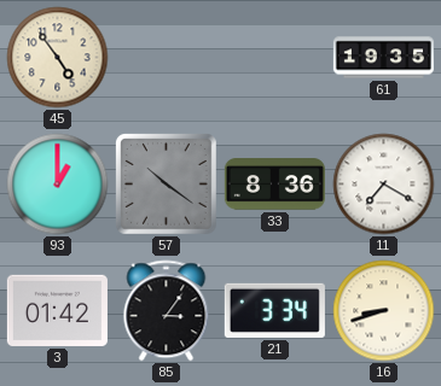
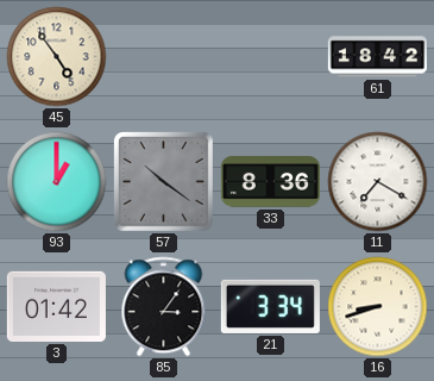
61: 19:35 -> 18:42
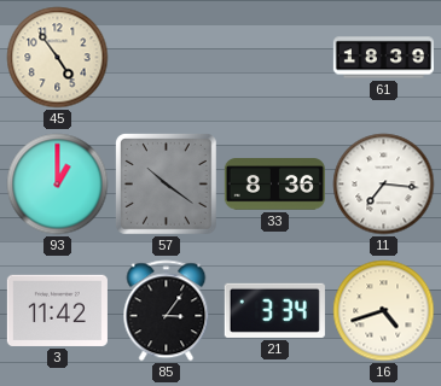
61: 18:42 -> 18:39
11: 7:20 -> 7:16
3: 01:42 -> 11:42
16: 8:42 -> 4:42
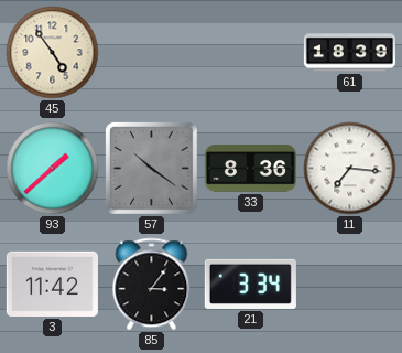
93: 1:00 -> 1:38
16: 4:42 -> none
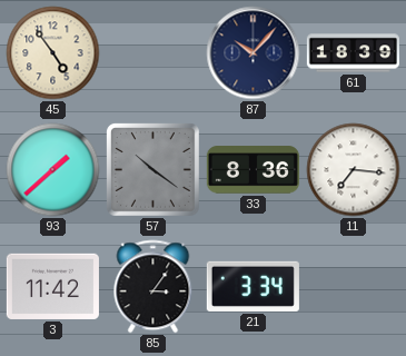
87: none -> 10:07
